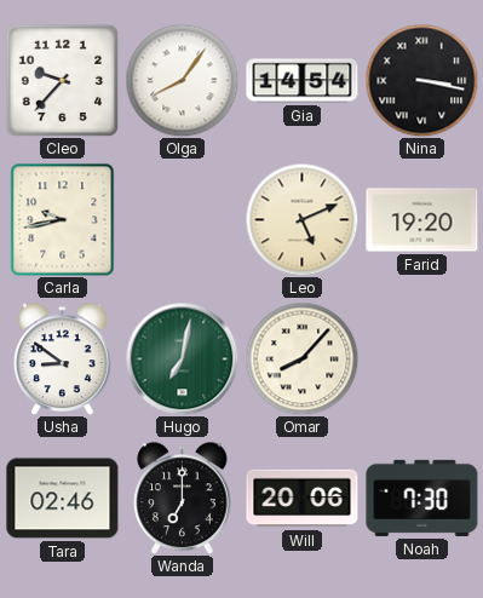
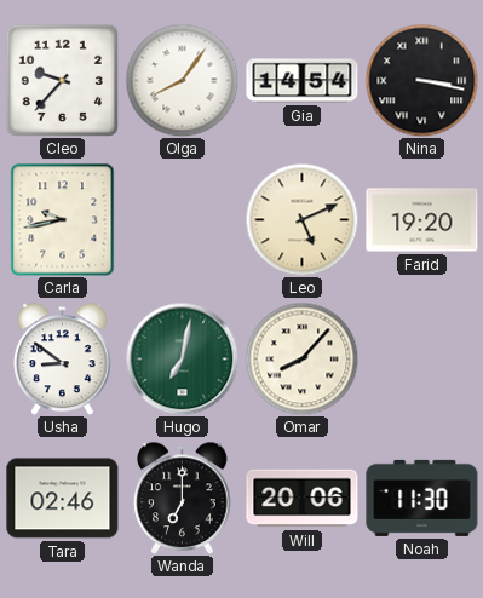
Noah: 7:30 -> 11:30
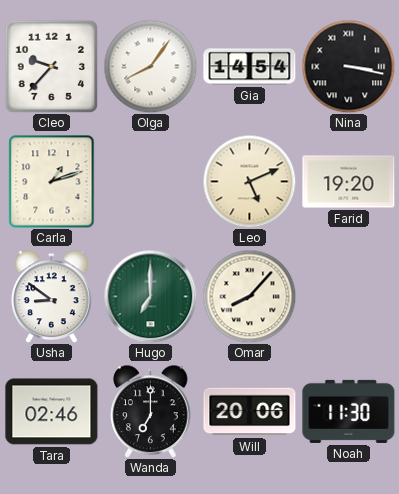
Carla: 9:43 -> 1:12
Hugo: 7:02 -> 7:00
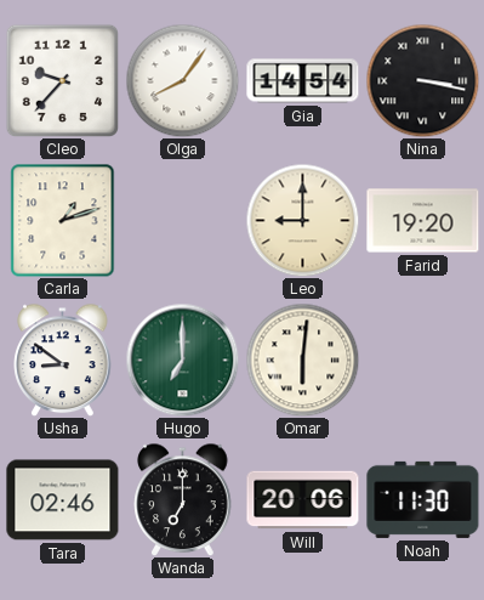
Leo: 5:11 -> 9:00
Omar: 8:07 -> 6:01
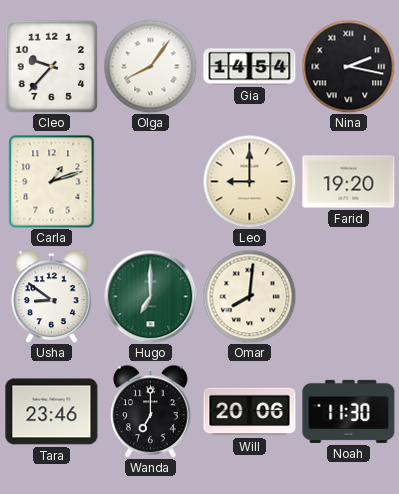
Nina: 3:17 -> 2:17
Omar: 6:01 -> 8:01
Tara: 02:46 -> 23:46
